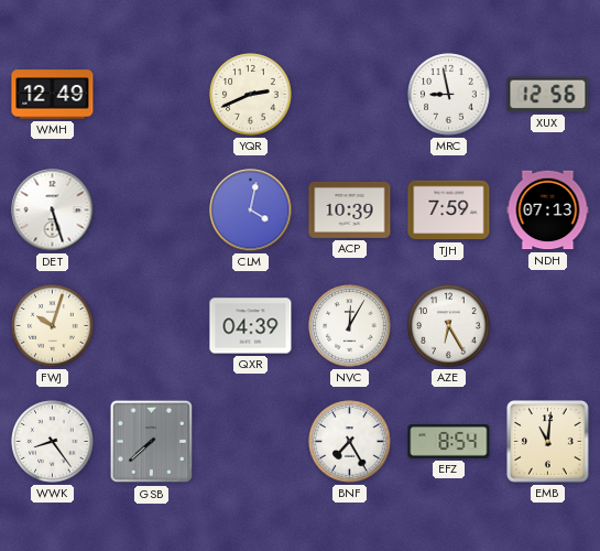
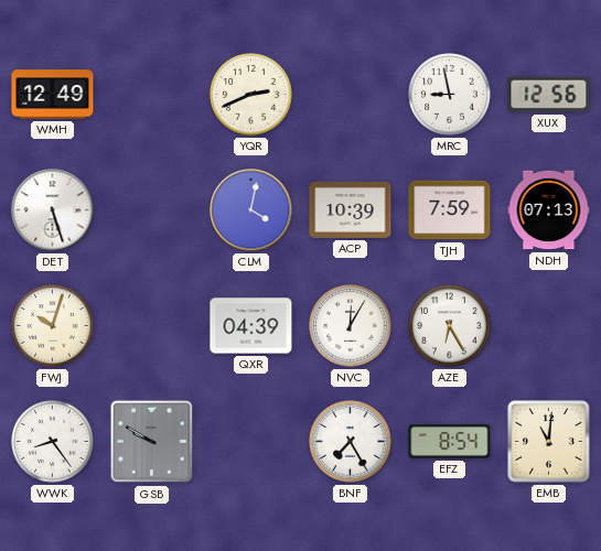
GSB: 7:38 -> 9:50
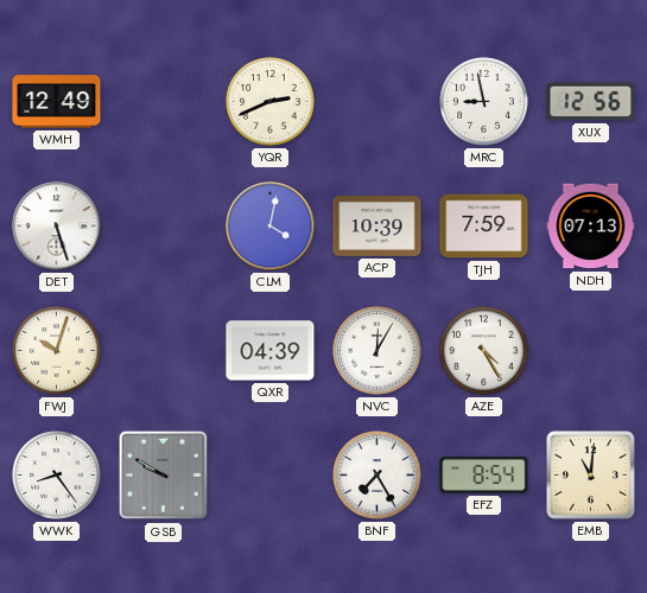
AZE: 6:25 -> 4:25
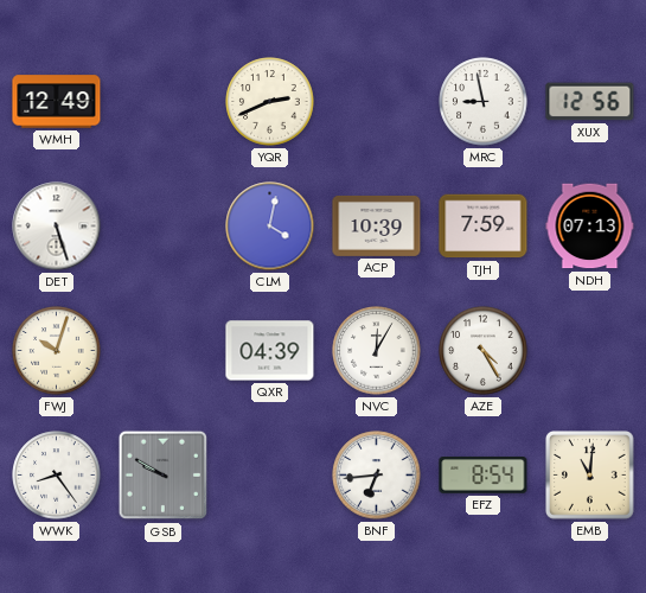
BNF: 7:25 -> 6:44
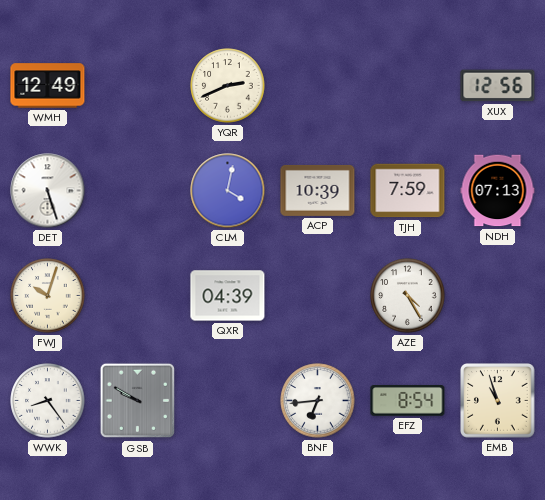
MRC: 8:58 -> none
NVC: 12:05 -> none
EMB: 11:01 -> 10:57
